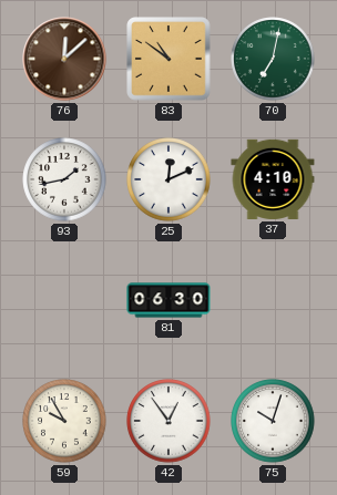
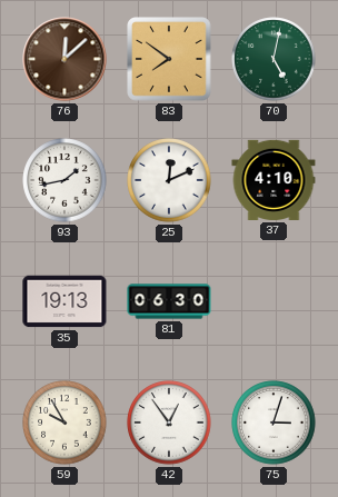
83: 10:51 -> 7:51
70: 7:02 -> 5:02
35: none -> 19:13
75: 10:03 -> 3:03
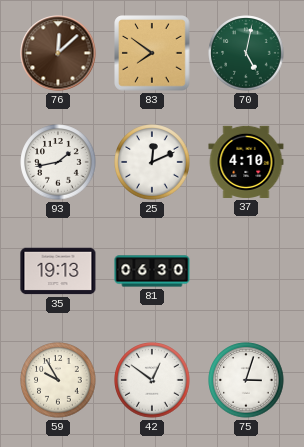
42: 12:54 -> 12:51
